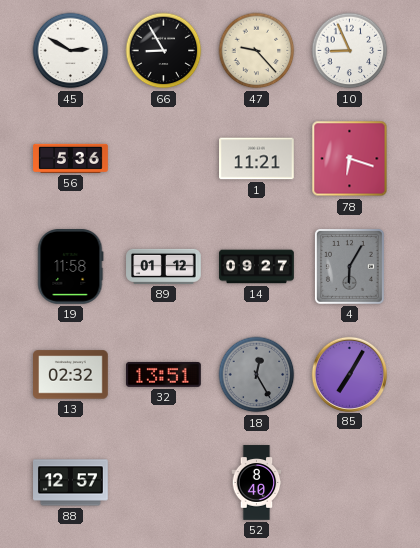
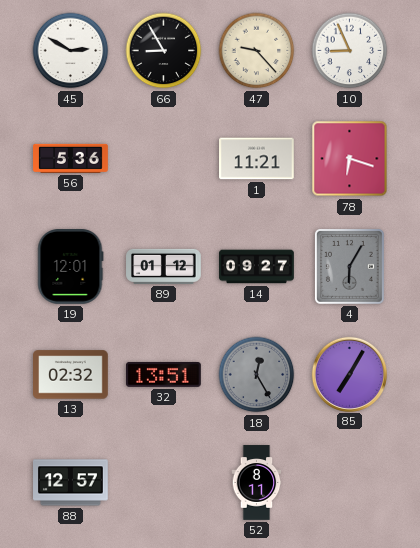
19: 11:58 -> 12:01
52: 8:40 -> 8:11
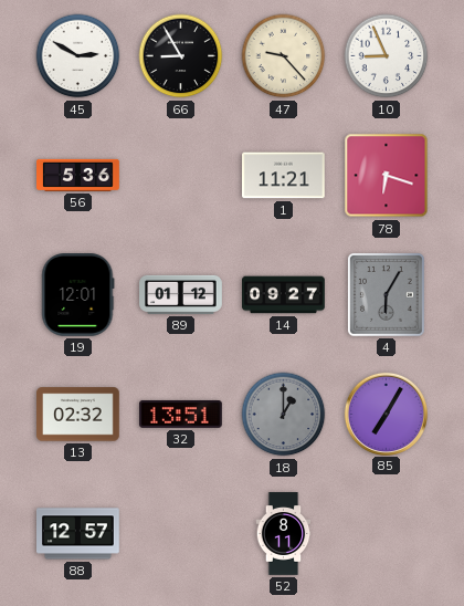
18: 12:25 -> 1:00
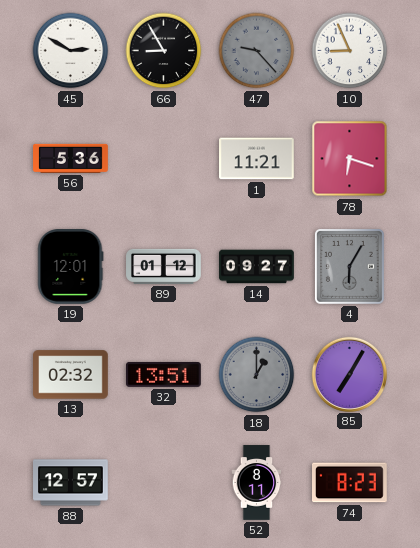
47 dial: cream -> grey
74: none -> 8:23
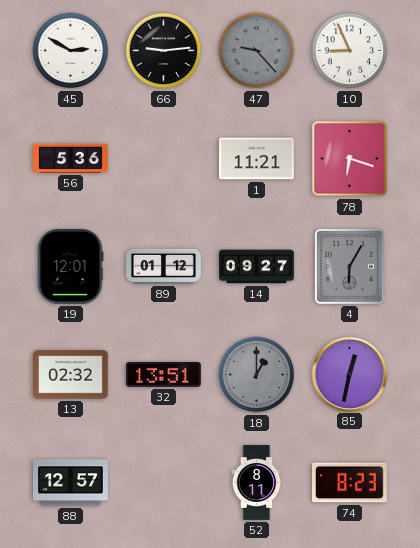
66: 8:55 -> 9:14
85: 7:05 -> 12:32
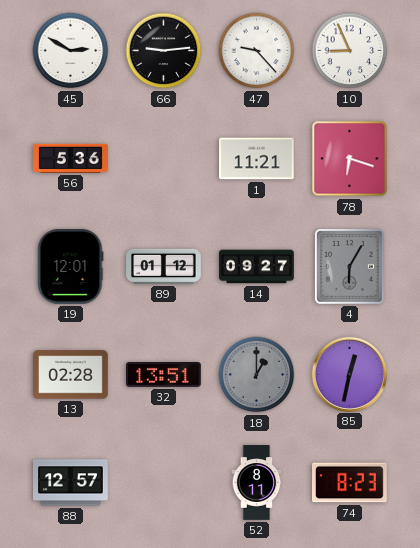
47 dial: grey -> white
13: 02:32 -> 02:28
